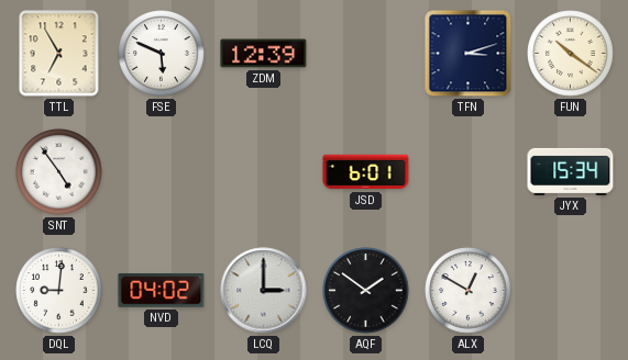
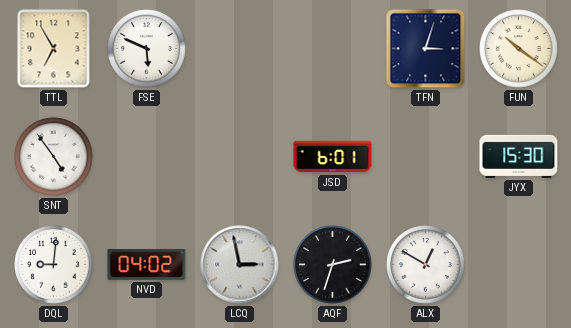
ZDM: 12:39 -> none
TFN: 3:12 -> 3:03
JYX: 15:34 -> 15:30
LCQ: 3:00 -> 2:58
AQF: 1:51 -> 2:33
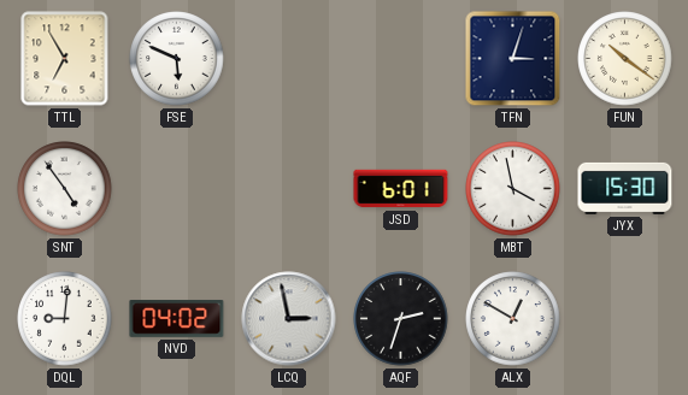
MBT: none -> 3:58
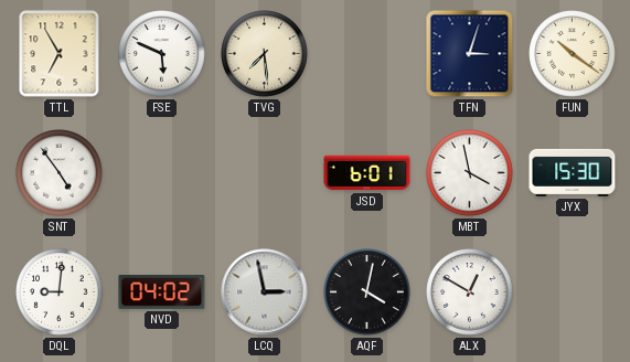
TVG: none -> 7:29
AQF: 2:33 -> 4:02
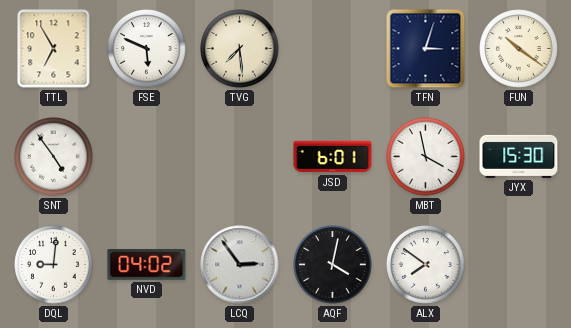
LCQ: 2:58 -> 2:54
ALX: 12:50 -> 7:51
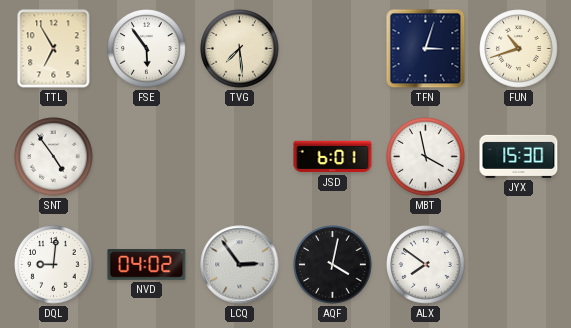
FSE: 5:49 -> 5:54
FUN: 10:21 -> 10:42
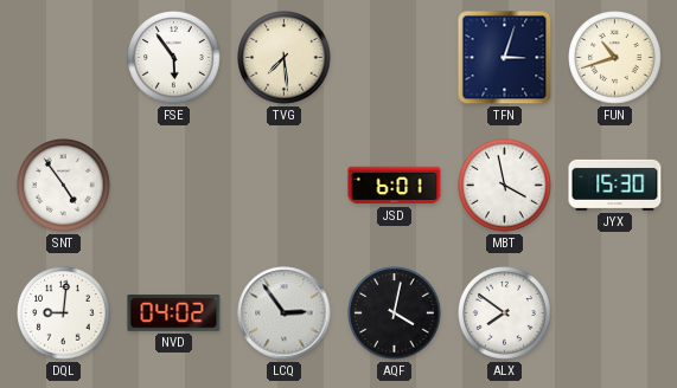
TTL: 6:55 -> none
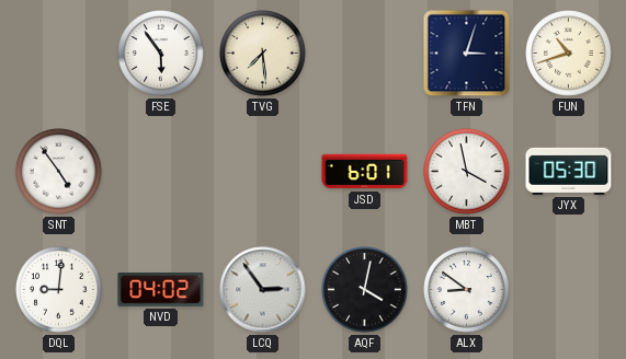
JYX: 15:30 -> 05:30
ALX: 7:51 -> 8:51
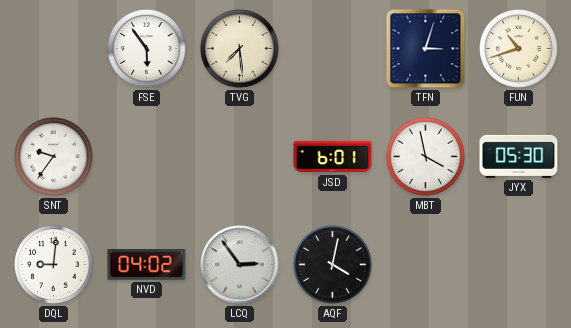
SNT: 4:54 -> 9:36
ALX: 8:51 -> none
